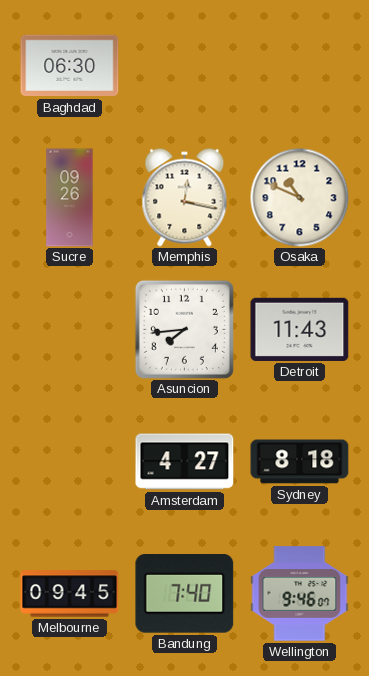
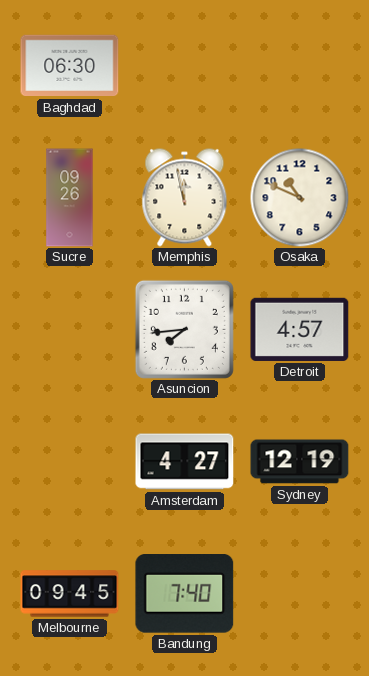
Memphis: 12:17 -> 11:58
Detroit: 11:43 -> 4:57
Sydney: 8:18 -> 12:19
Wellington: 9:46 -> none
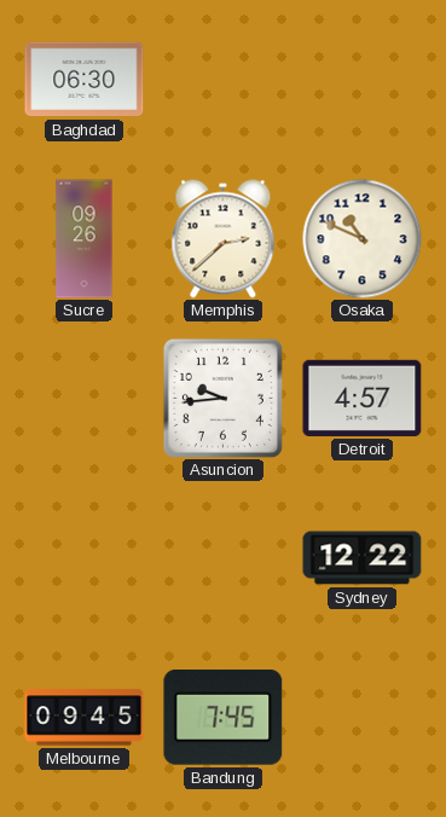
Memphis: 11:58 -> 2:38
Asuncion: 7:44 -> 9:44
Amsterdam: 4:27 -> none
Sydney: 12:19 -> 12:22
Bandung: 7:40 -> 7:45
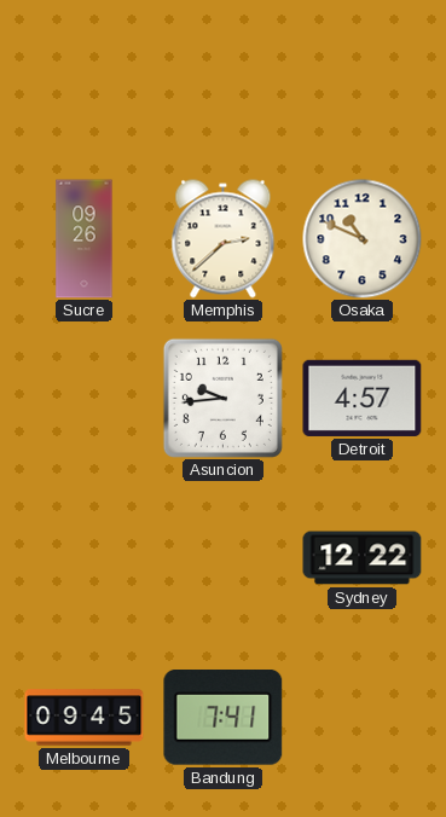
Baghdad: 06:30 -> none
Bandung: 7:45 -> 7:41
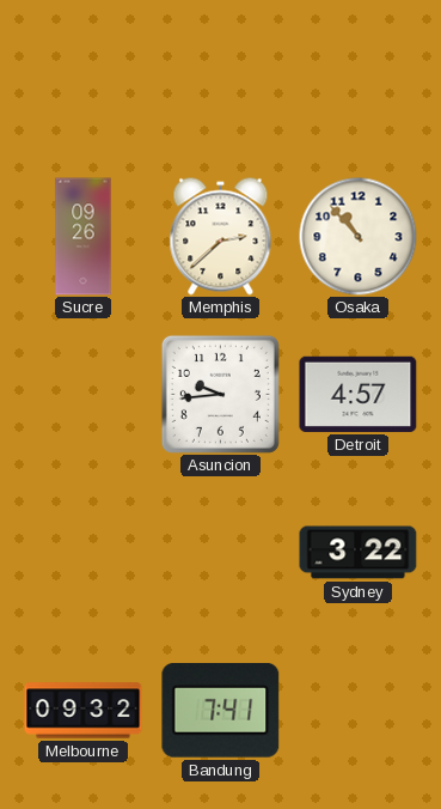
Osaka: 10:49 -> 10:53
Sydney: 12:22 -> 3:22
Melbourne: 09:45 -> 09:32
